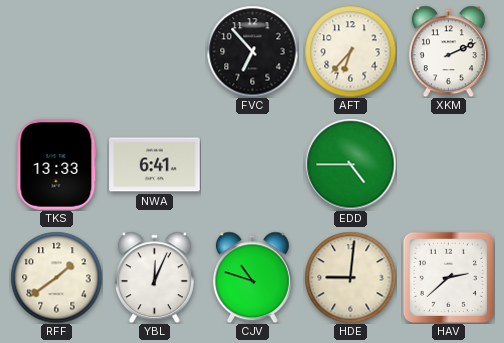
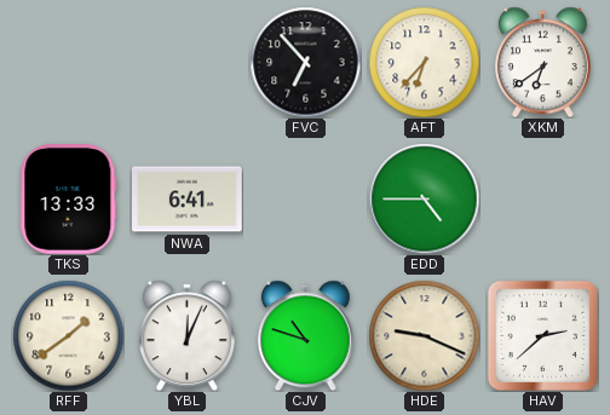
XKM: 2:11 -> 6:39
HDE: 9:01 -> 9:19
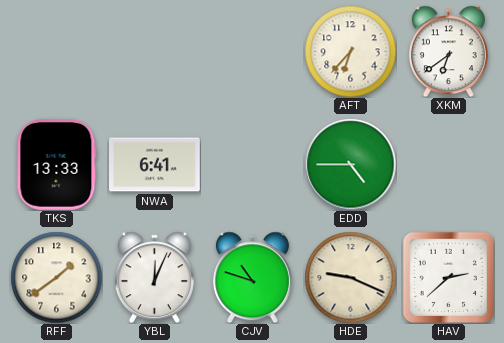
FVC: 6:53 -> none
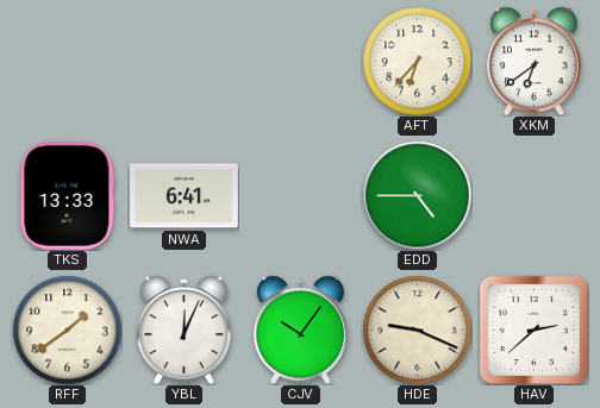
CJV: 10:48 -> 10:06
